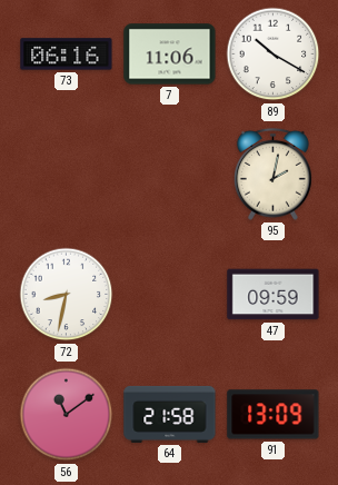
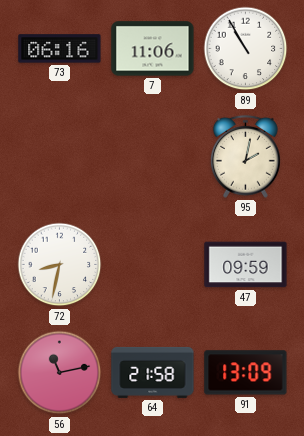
89: 10:20 -> 10:55
56: 11:09 -> 11:13
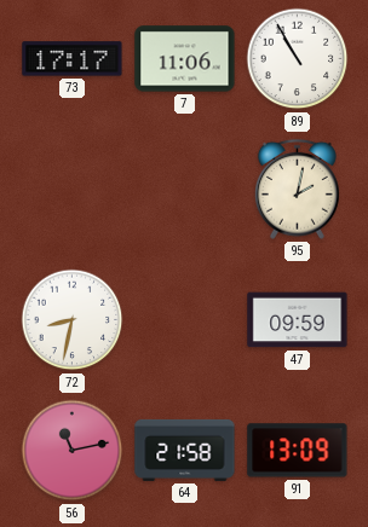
73: 06:16 -> 17:17
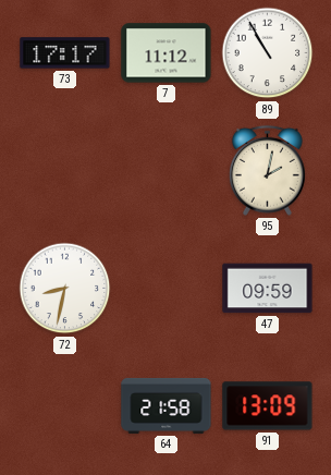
7: 11:06 -> 11:12
56: 11:13 -> none
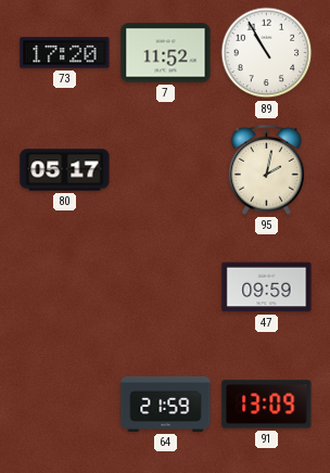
73: 17:17 -> 17:20
7: 11:12 -> 11:52
80: none -> 05:17
72: 8:32 -> none
64: 21:58 -> 21:59
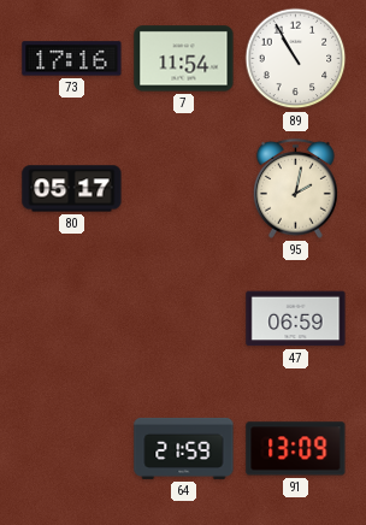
73: 17:20 -> 17:16
7: 11:52 -> 11:54
47: 09:59 -> 06:59
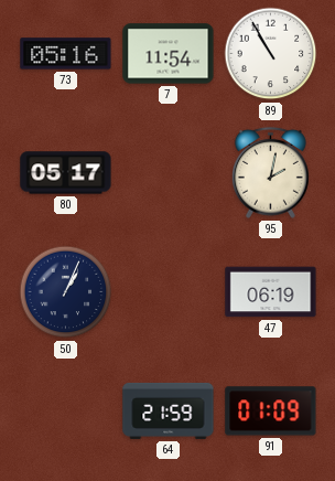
73: 17:16 -> 05:16
50: none -> 1:04
47: 06:59 -> 06:19
91: 13:09 -> 01:09
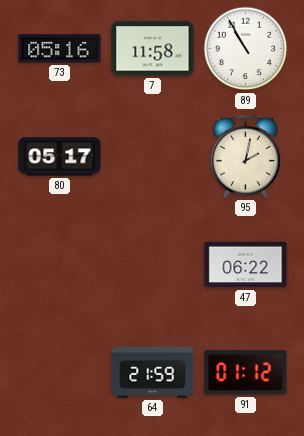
7: 11:54 -> 11:58
50: 1:04 -> none
47: 06:19 -> 06:22
91: 01:09 -> 01:12
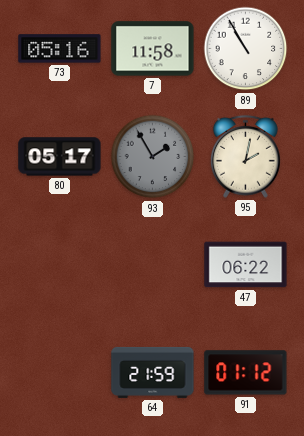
93: none -> 1:55
